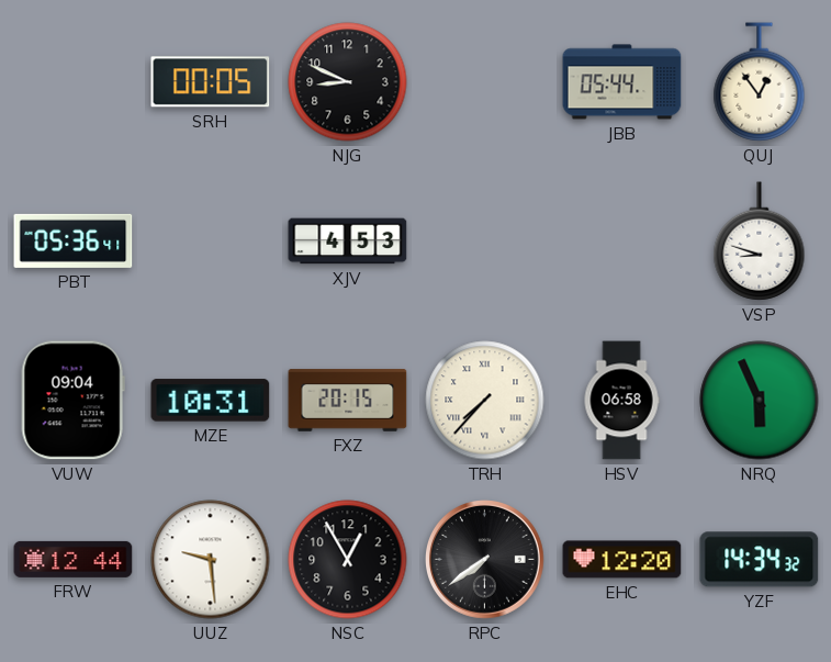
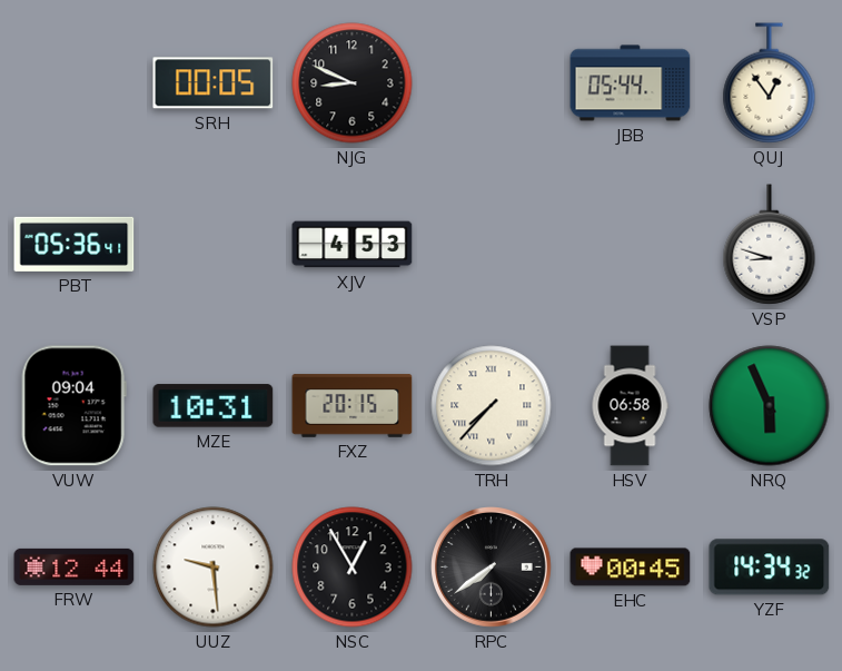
EHC: 12:20 -> 00:45
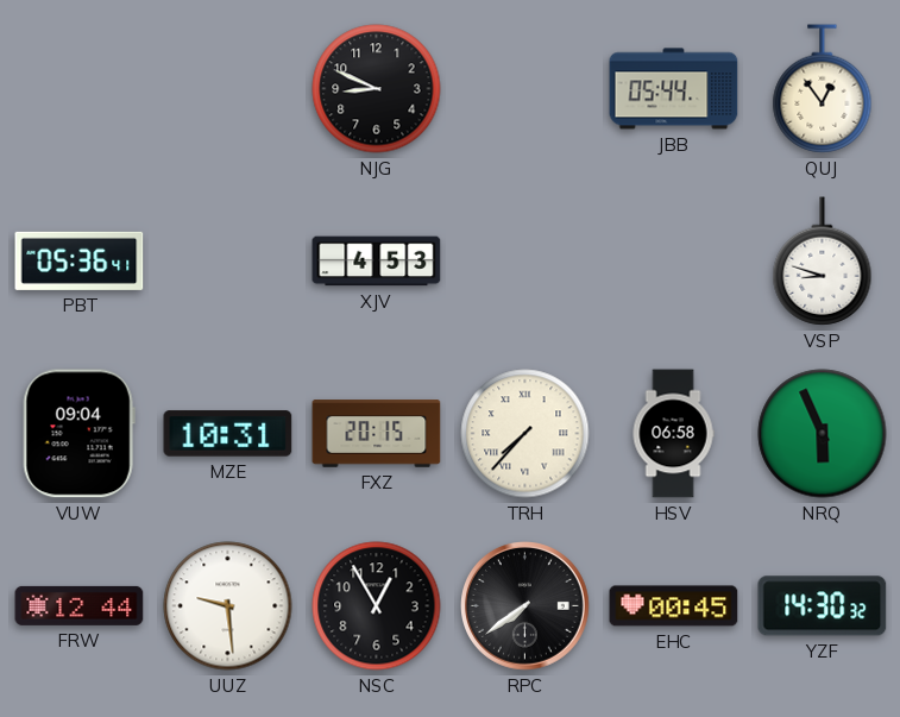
SRH: 00:05 -> none
YZF: 14:34 -> 14:30
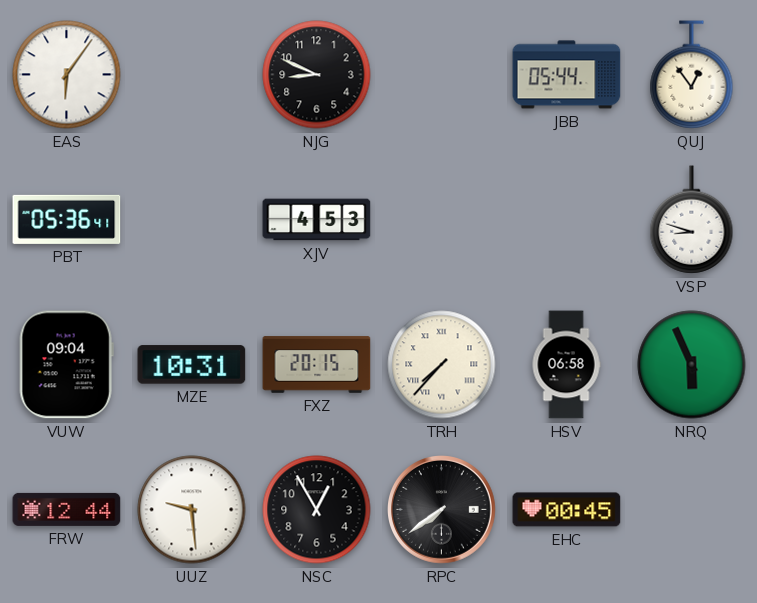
EAS: none -> 6:06
YZF: 14:30 -> none
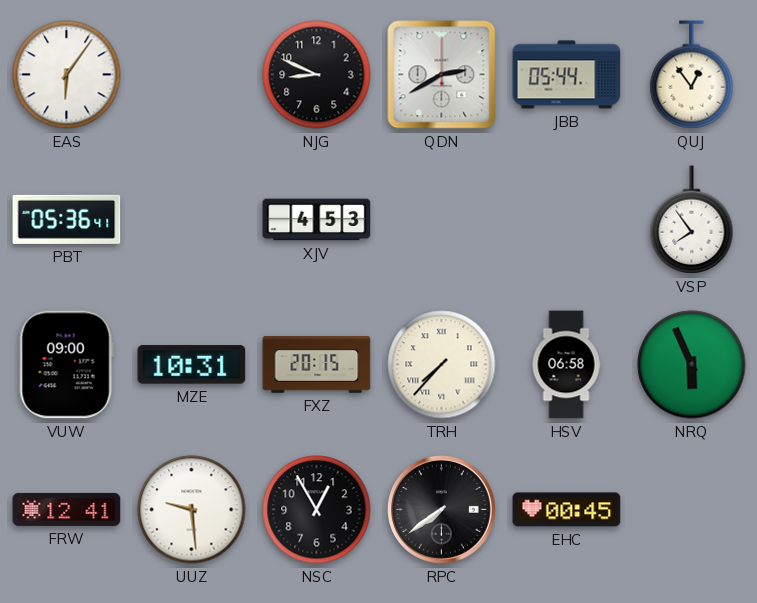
QDN: none -> 2:40
VSP: 8:48 -> 7:54
VUW: 09:04 -> 09:00
FRW: 12:44 -> 12:41
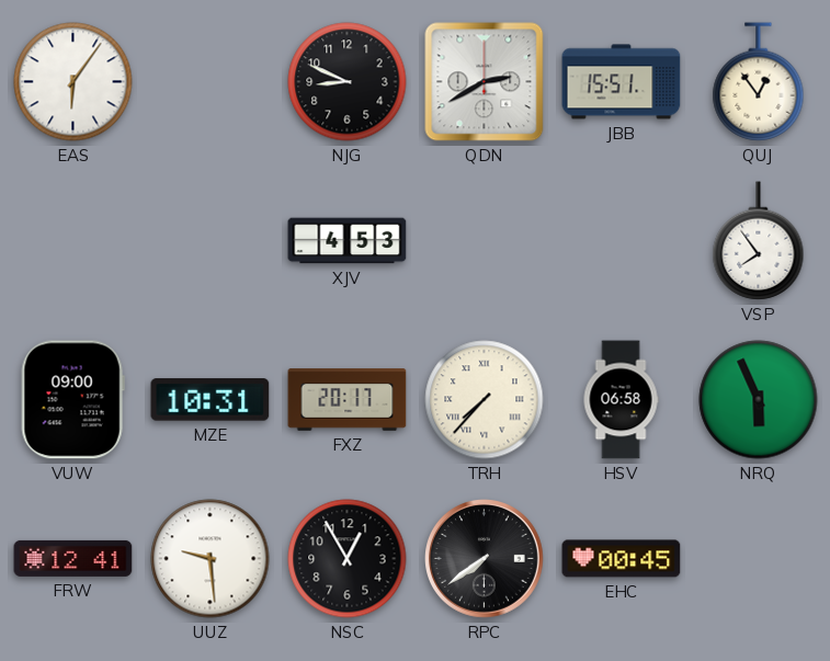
JBB: 05:44 -> 15:51
PBT: 05:36 -> none
FXZ: 20:15 -> 20:17
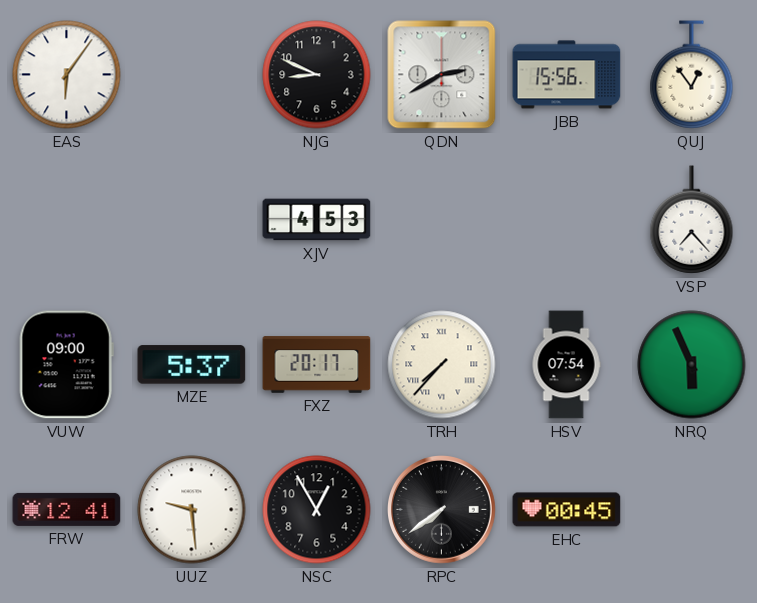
JBB: 15:51 -> 15:56
VSP: 7:54 -> 7:23
MZE: 10:31 -> 5:37
HSV: 06:58 -> 07:54
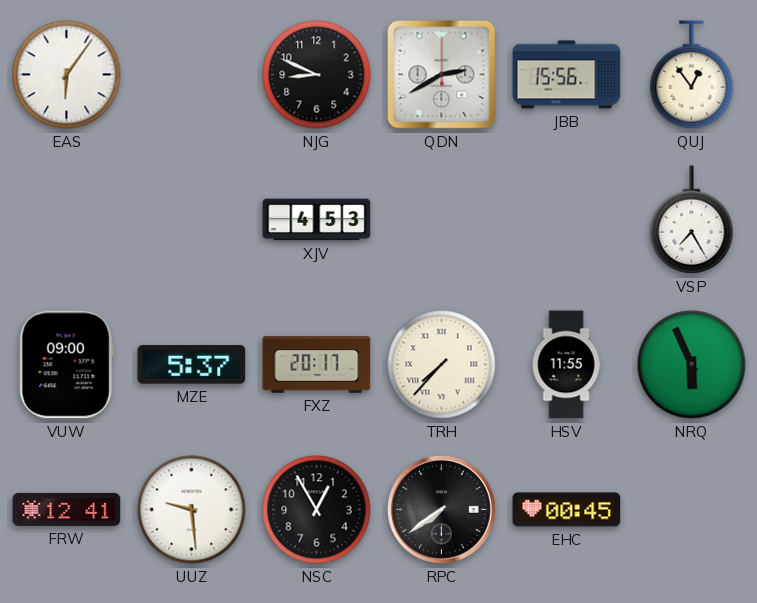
VSP: 7:23 -> 7:25
HSV: 07:54 -> 11:55
